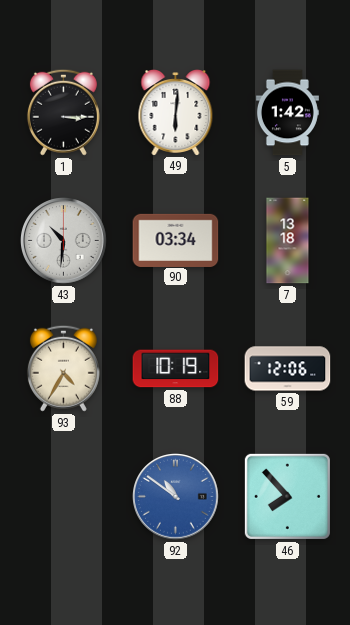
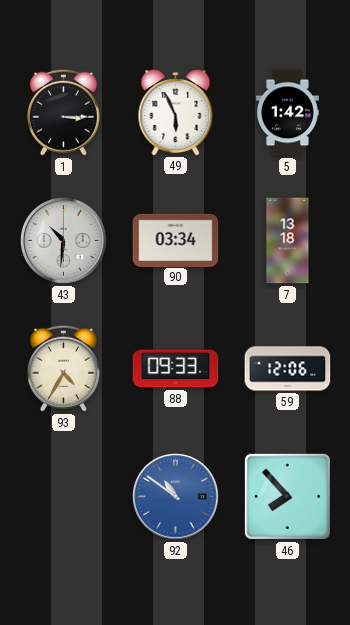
49: 6:01 -> 5:56
88: 10:19 -> 09:33
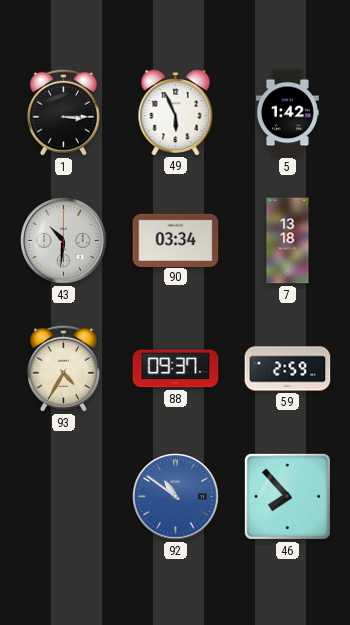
88: 09:33 -> 09:37
59: 12:06 -> 2:59
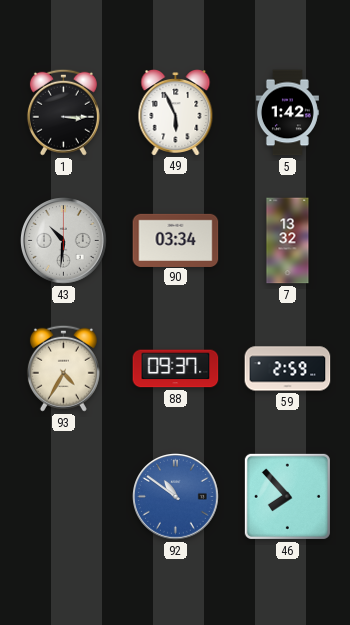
7: 13:18 -> 13:32
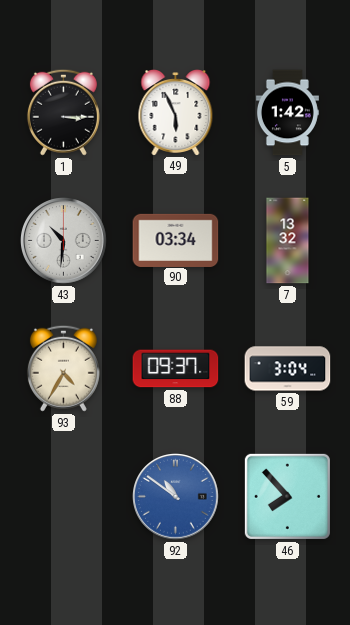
59: 2:59 -> 3:04
